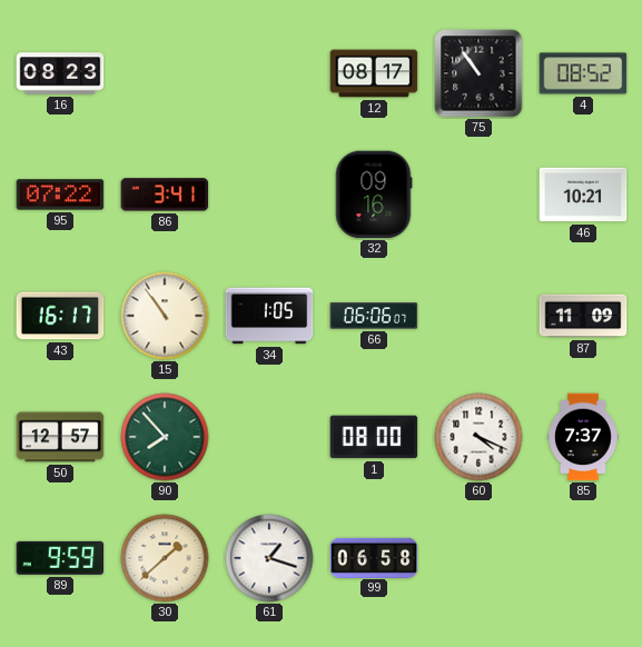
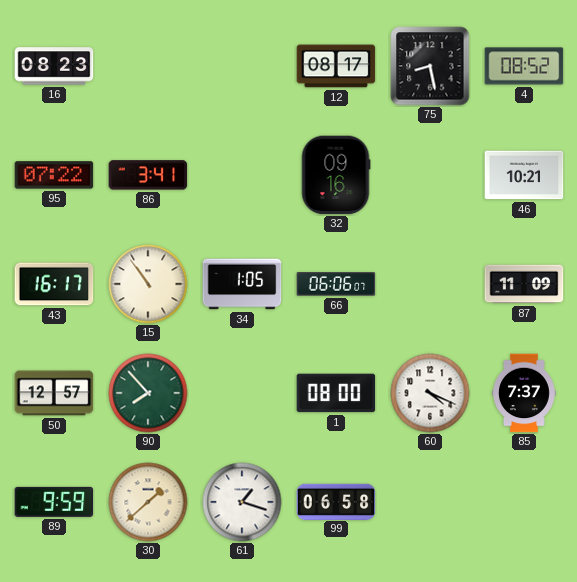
75: 10:54 -> 8:28
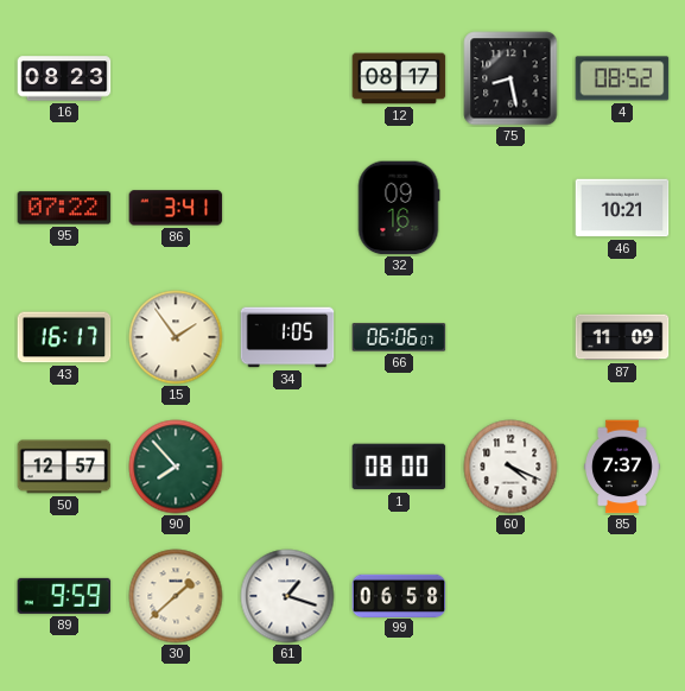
15: 10:54 -> 1:54
